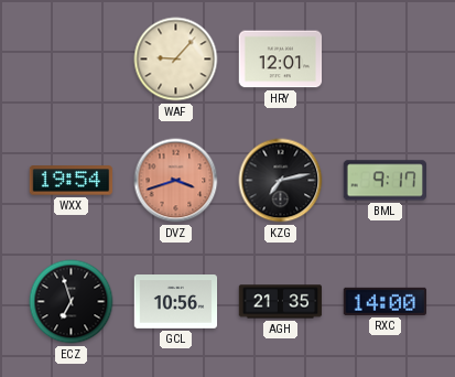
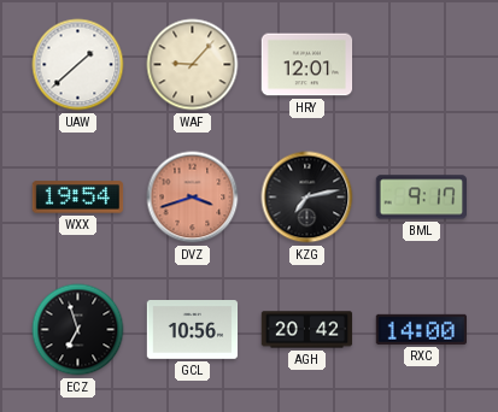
UAW: none -> 1:38
AGH: 21:35 -> 20:42
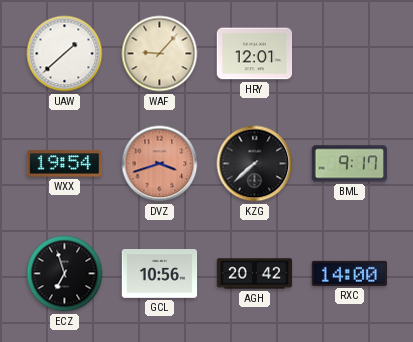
KZG: 7:13 -> 7:38
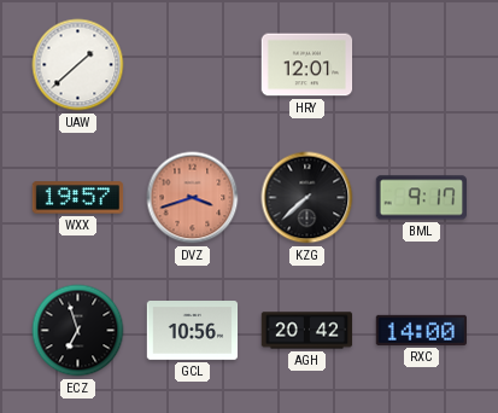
WAF: 9:07 -> none
WXX: 19:54 -> 19:57
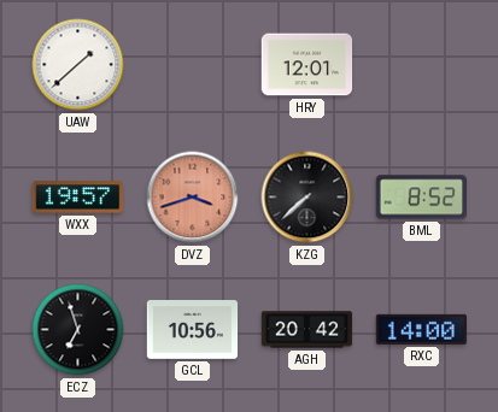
BML: 9:17 -> 8:52
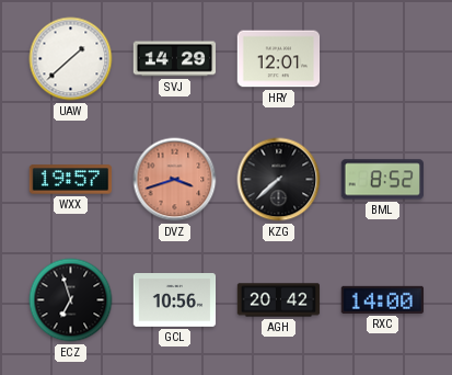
SVJ: none -> 14:29
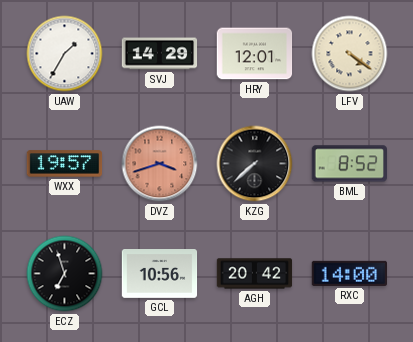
UAW: 1:38 -> 1:35
LFV: none -> 4:21
